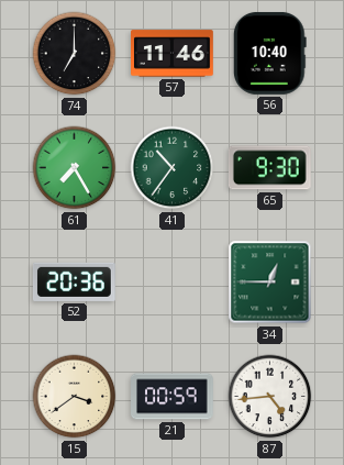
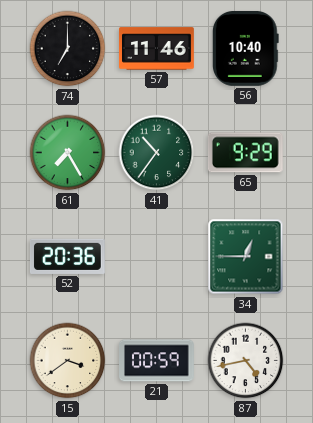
65: 9:30 -> 9:29
87: 4:44 -> 4:43
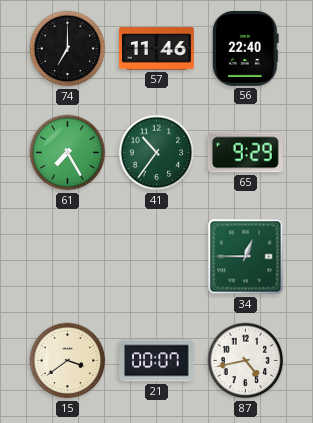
56: 10:40 -> 22:40
52: 20:36 -> none
21: 00:59 -> 00:07
